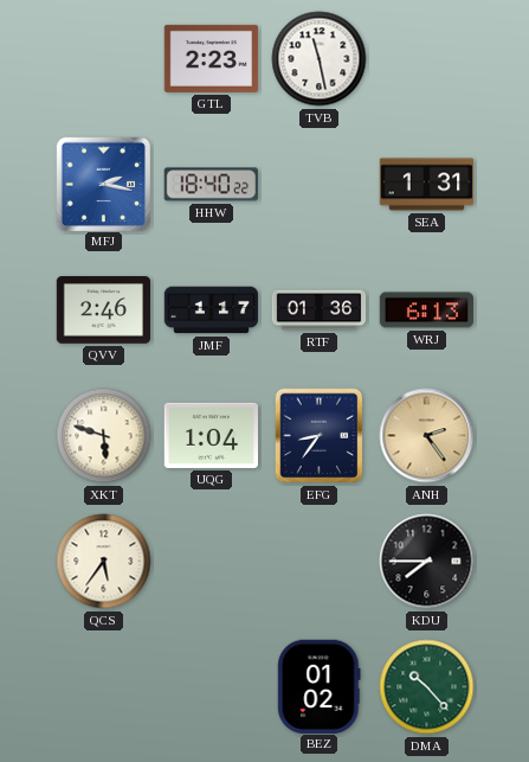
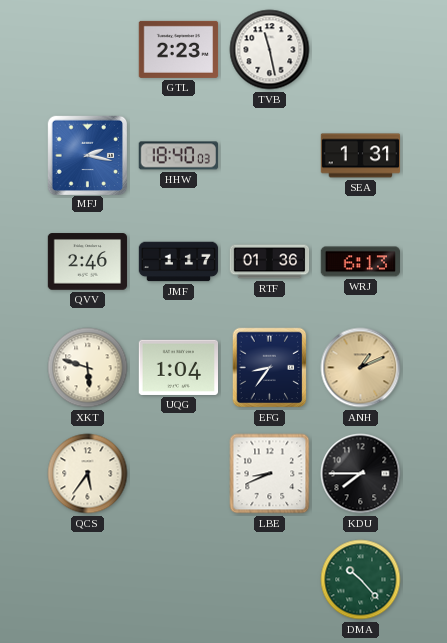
HHW: 18:40:22 -> 18:40:03
ANH: 2:24 -> 1:11
LBE: none -> 8:41
BEZ: 01:02 -> none
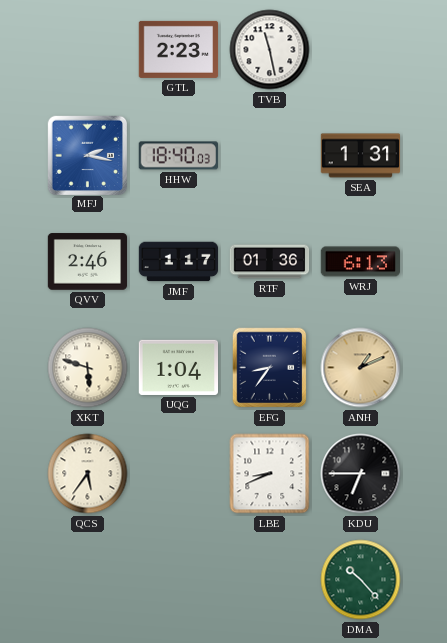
KDU: 7:45 -> 6:45
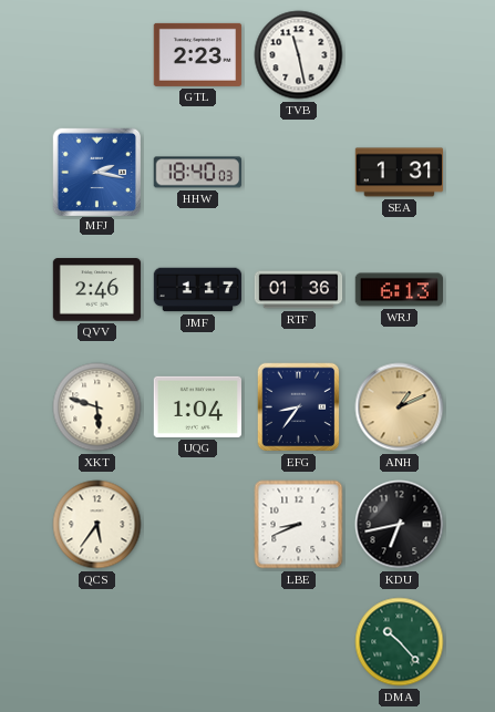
KDU: 6:45 -> 6:43
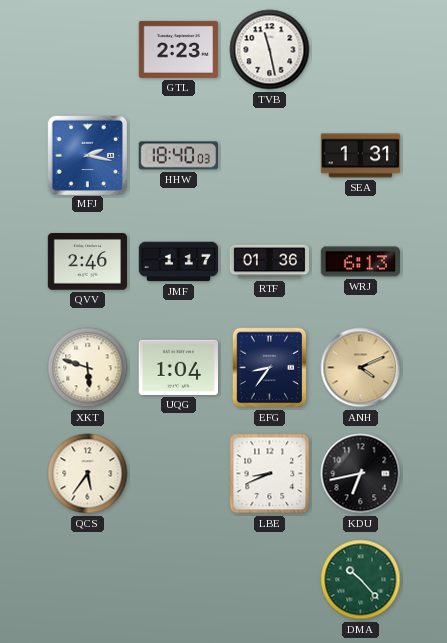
ANH: 1:11 -> 4:11
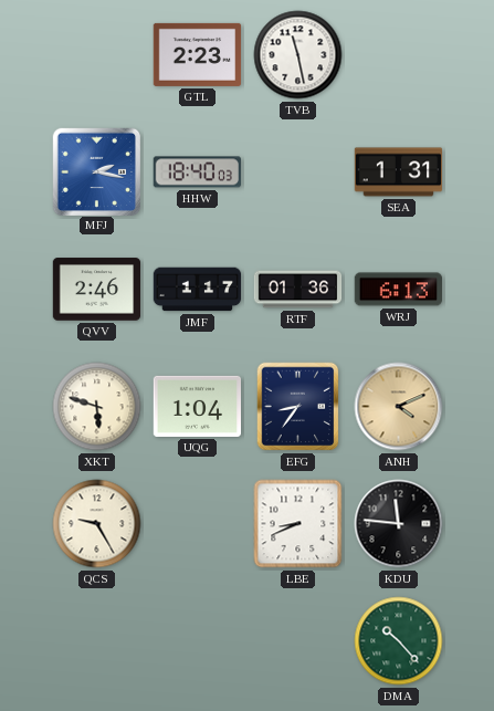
QCS: 5:36 -> 9:25
KDU: 6:43 -> 11:46
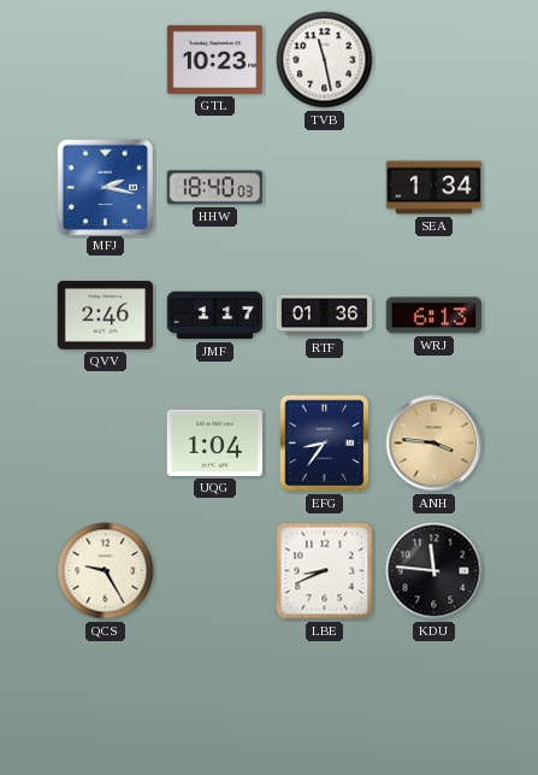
GTL: 2:23 -> 10:23
SEA: 1:31 -> 1:34
XKT: 5:48 -> none
ANH: 4:11 -> 3:46
DMA: 10:23 -> none
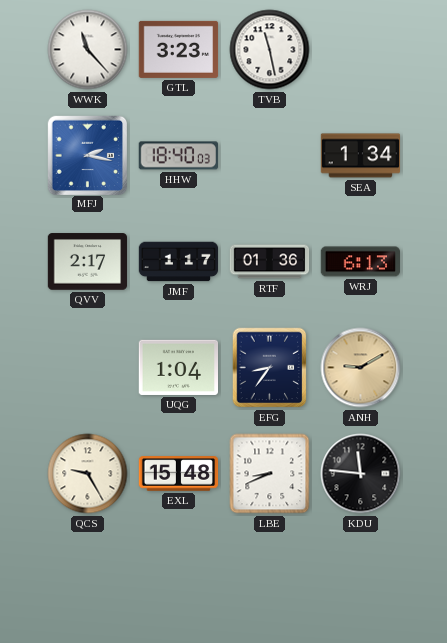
WWK: none -> 11:23
GTL: 10:23 -> 3:23
QVV: 2:46 -> 2:17
ANH: 3:46 -> 9:10
EXL: none -> 15:48
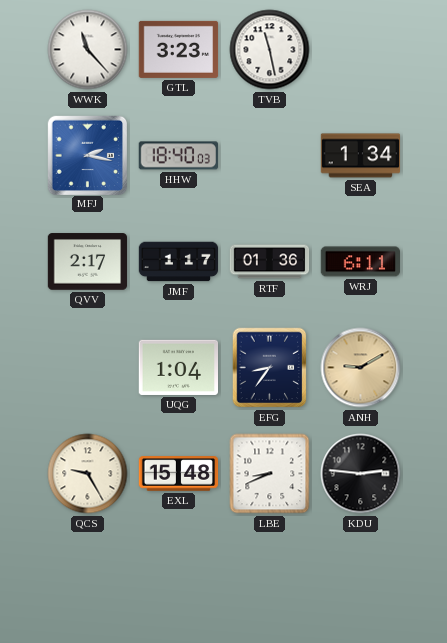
WRJ: 6:13 -> 6:11
KDU: 11:46 -> 2:46
